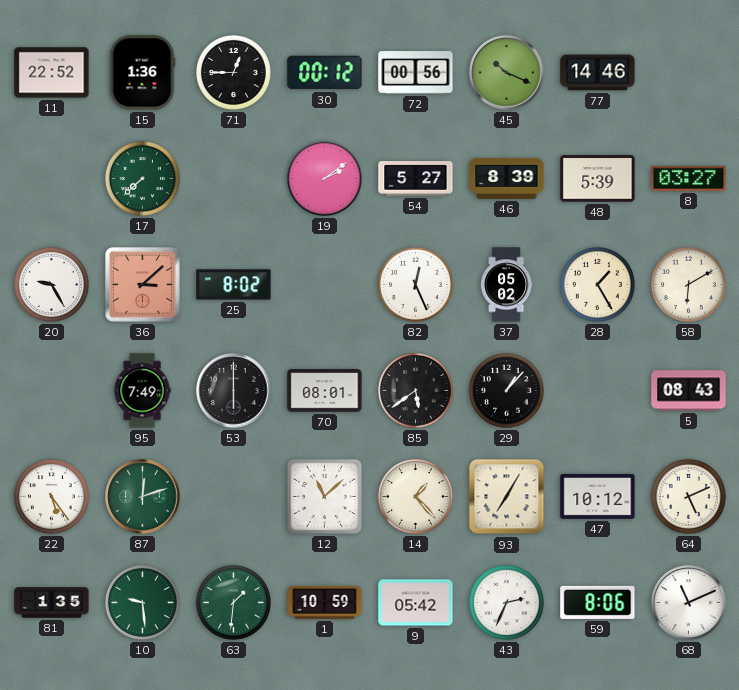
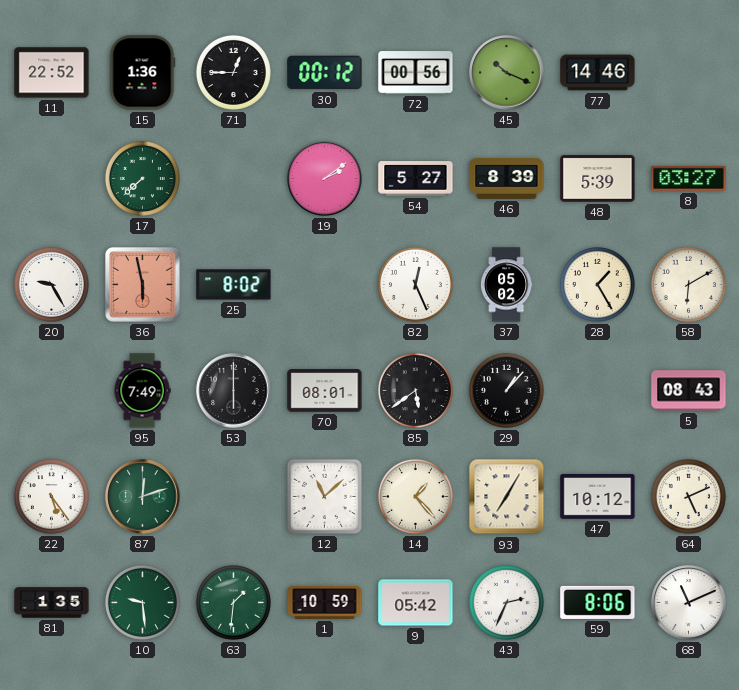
36: 3:08 -> 5:58
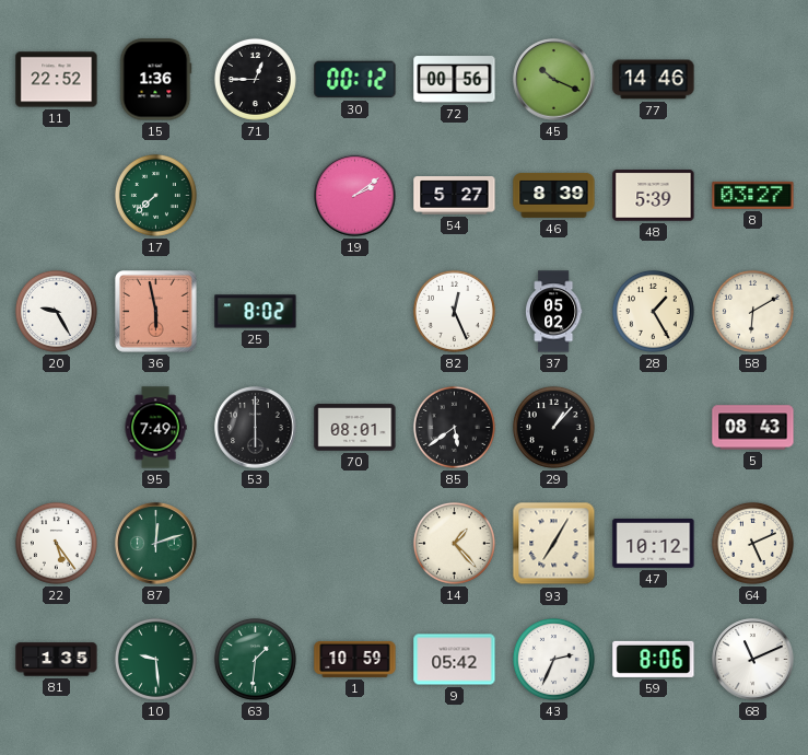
12: 11:08 -> none
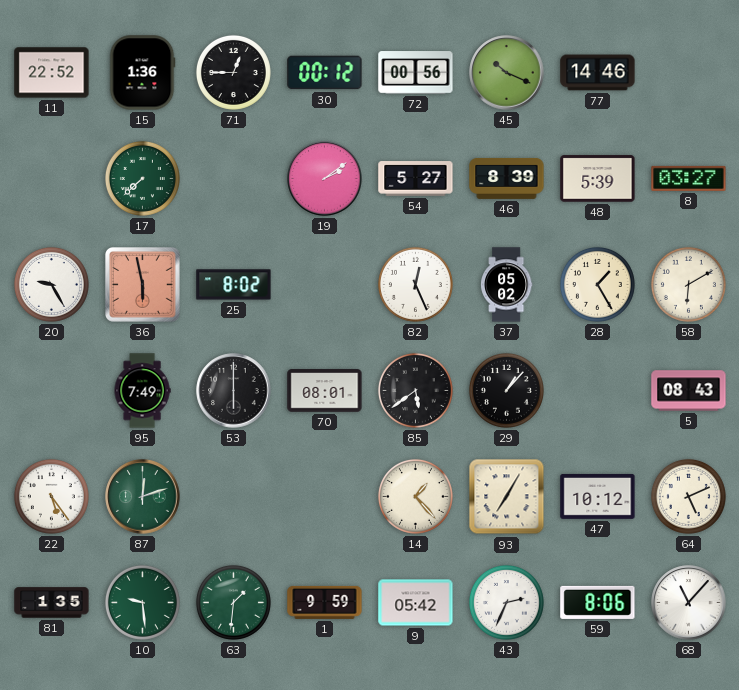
1: 10:59 -> 9:59
68: 11:11 -> 11:07
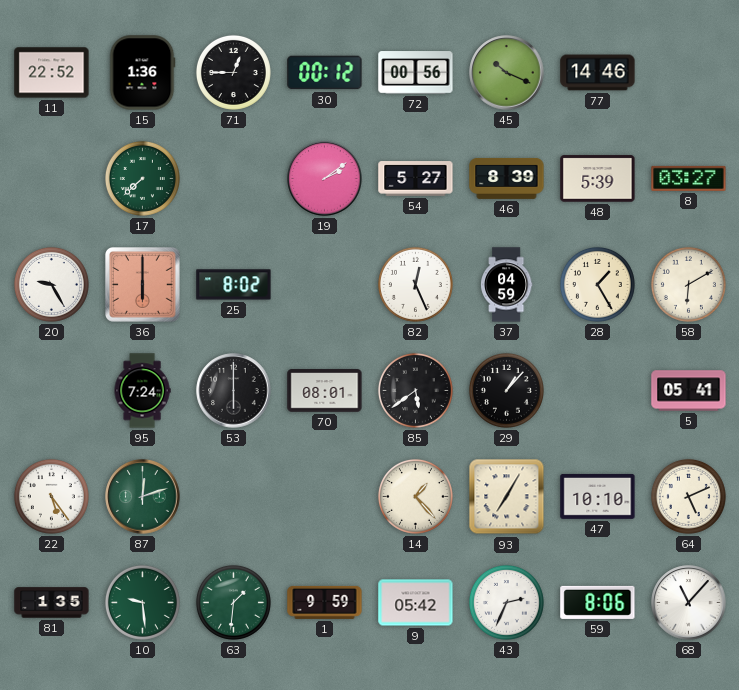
36: 5:58 -> 6:00
37: 05:02 -> 04:59
95: 7:49 -> 7:24
5: 08:43 -> 05:41
47: 10:12 -> 10:10
